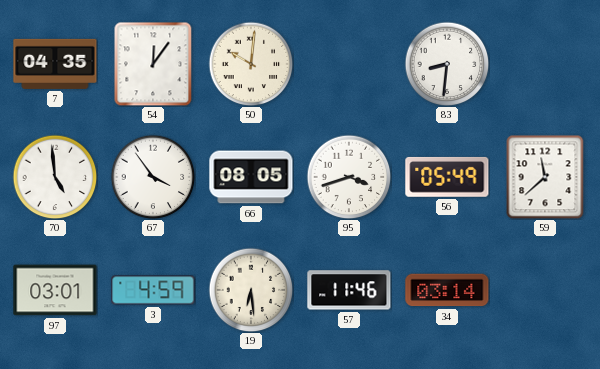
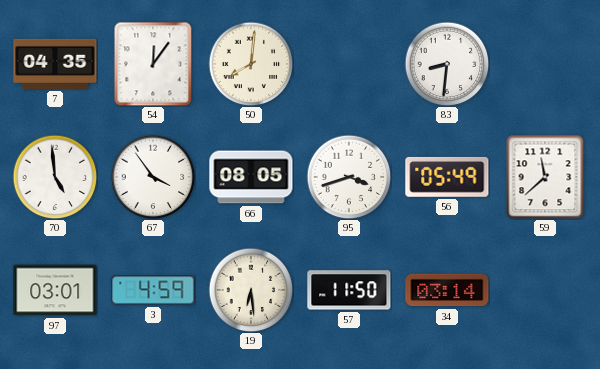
50: 10:01 -> 8:01
57: 11:46 -> 11:50
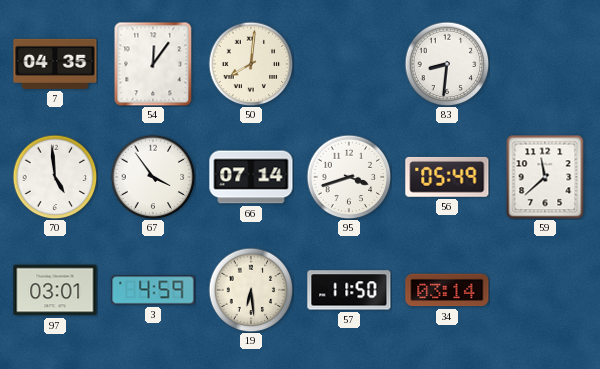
66: 08:05 -> 07:14
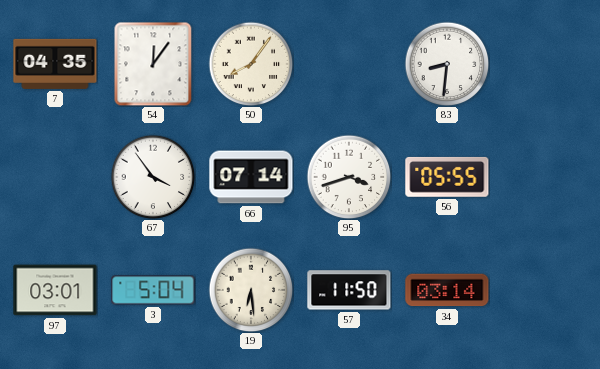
50: 8:01 -> 8:06
70: 4:59 -> none
56: 05:49 -> 05:55
59: 11:38 -> none
3: 4:59 -> 5:04
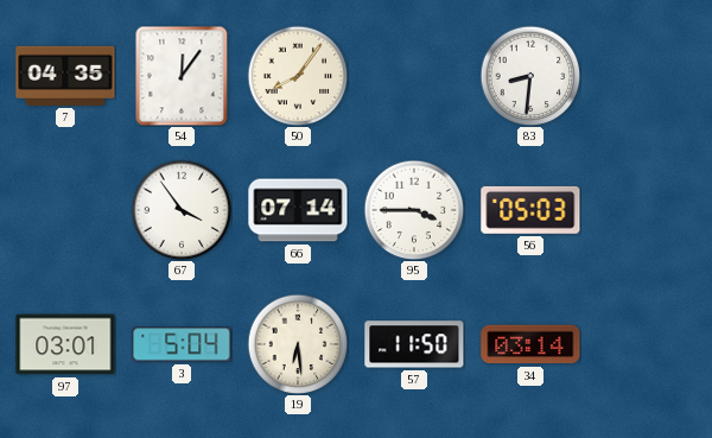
95: 3:42 -> 3:45
56: 05:55 -> 05:03
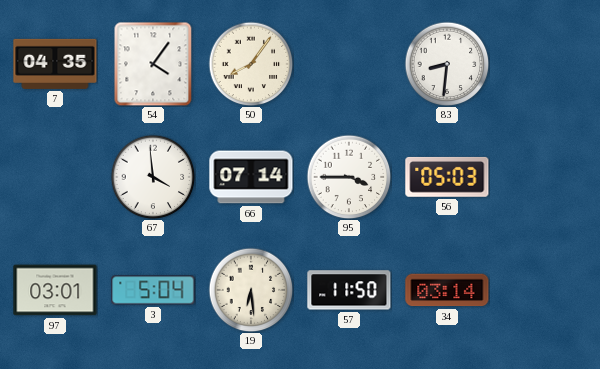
54: 12:06 -> 4:06
67: 3:54 -> 3:59
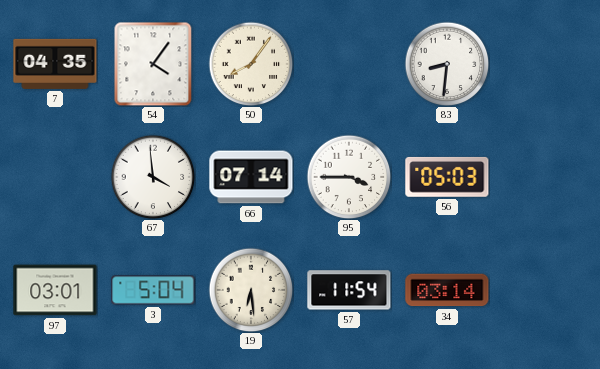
57: 11:50 -> 11:54
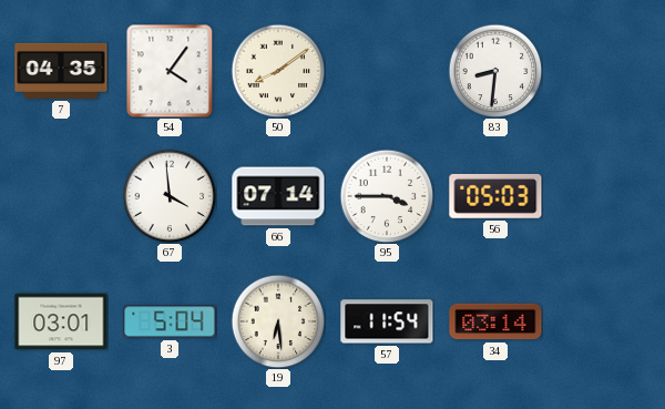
50: 8:06 -> 8:09
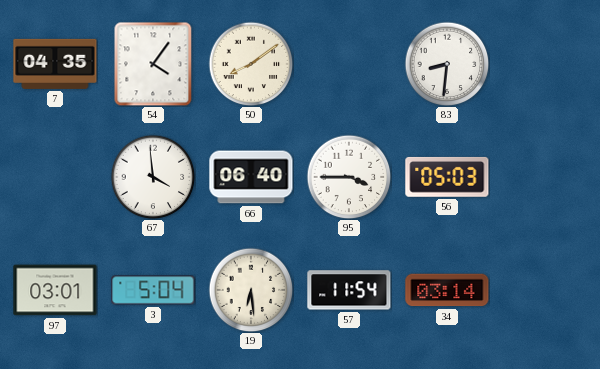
66: 07:14 -> 06:40
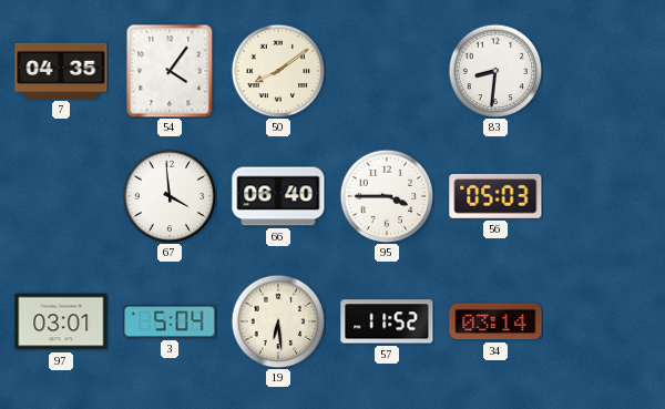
57: 11:54 -> 11:52
